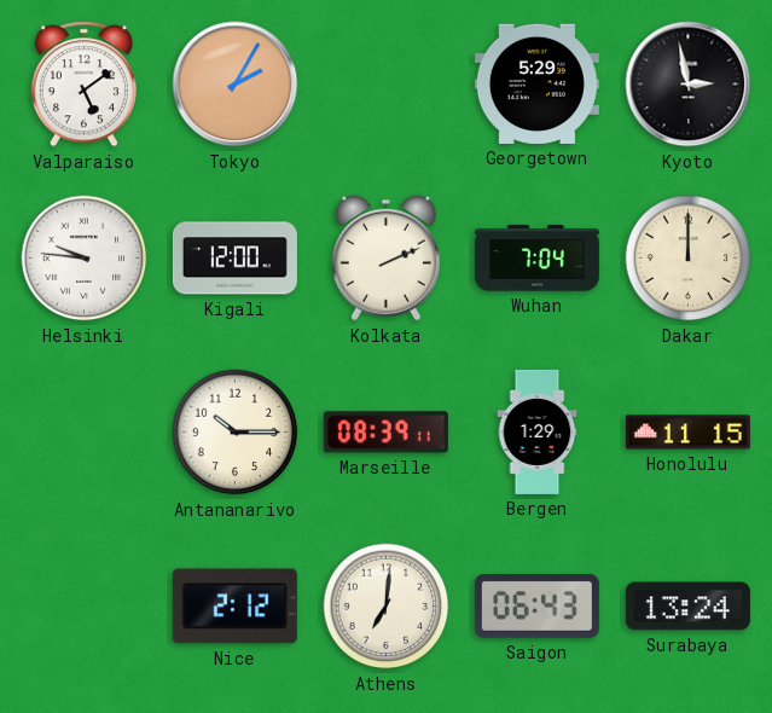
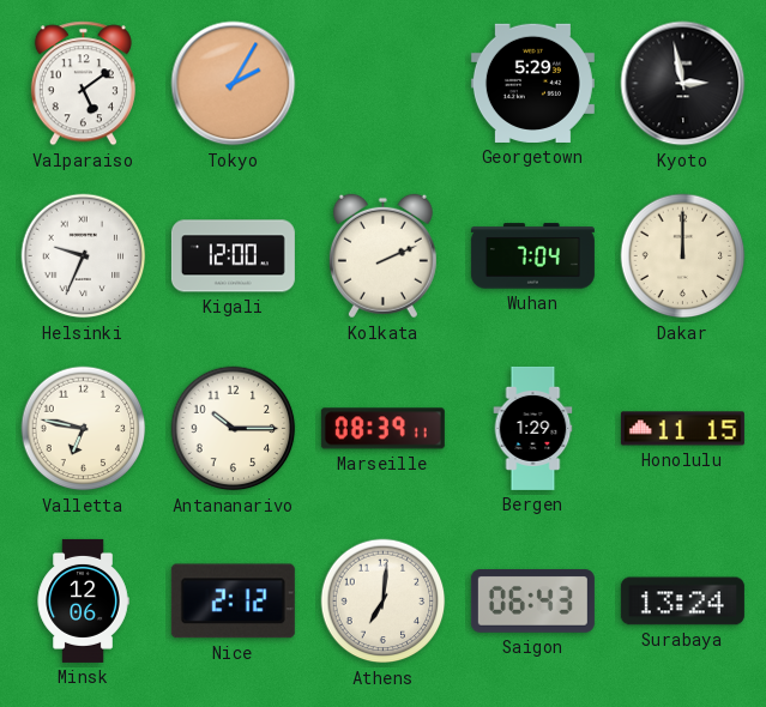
Helsinki: 9:46 -> 9:34
Valletta: none -> 6:47
Minsk: none -> 12:06
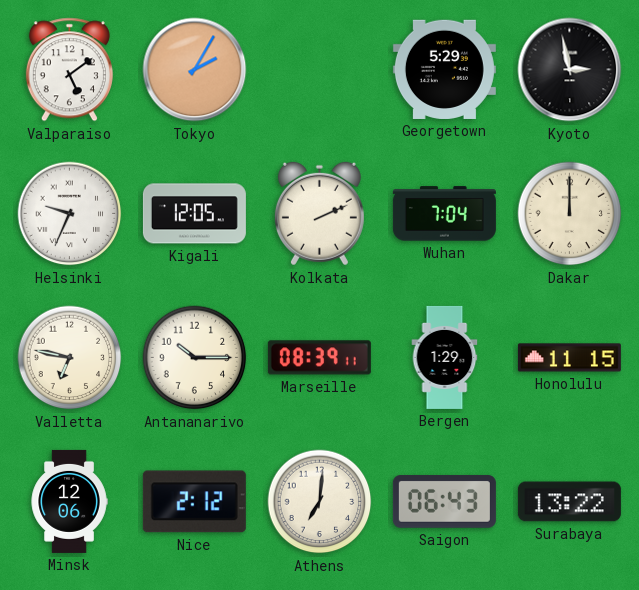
Kigali: 12:00 -> 12:05
Surabaya: 13:24 -> 13:22
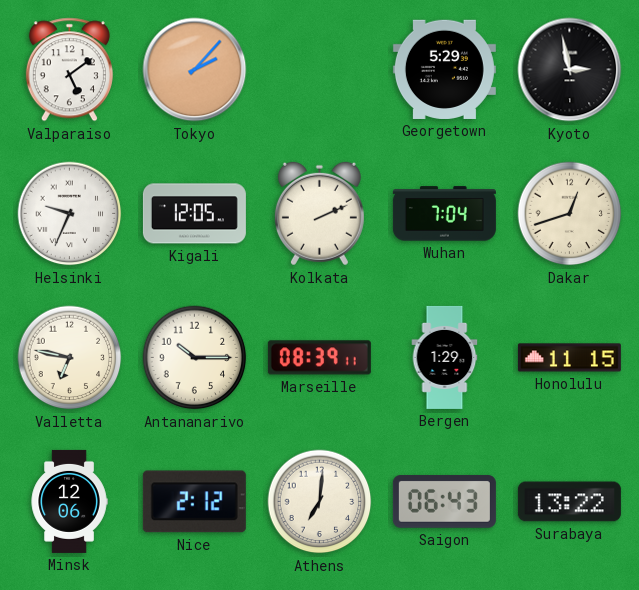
Tokyo: 2:05 -> 2:07
Dakar: 12:00 -> 12:42
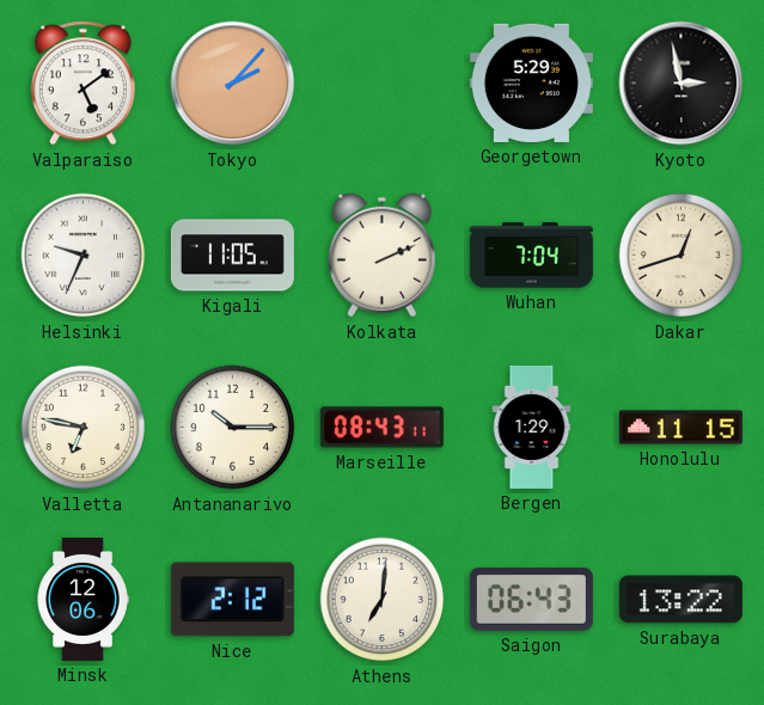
Kigali: 12:05 -> 11:05
Marseille: 08:39 -> 08:43
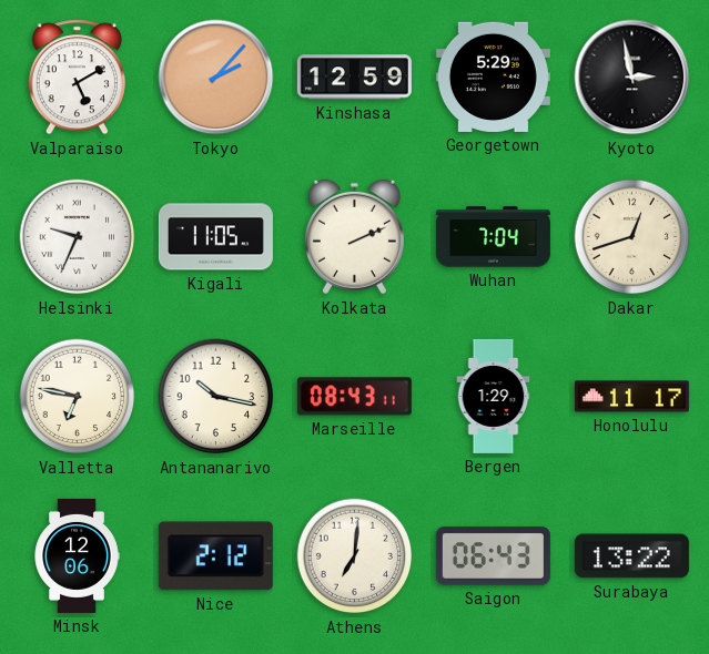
Valparaiso: 5:09 -> 5:10
Kinshasa: none -> 12:59
Antananarivo: 10:15 -> 10:17
Honolulu: 11:15 -> 11:17
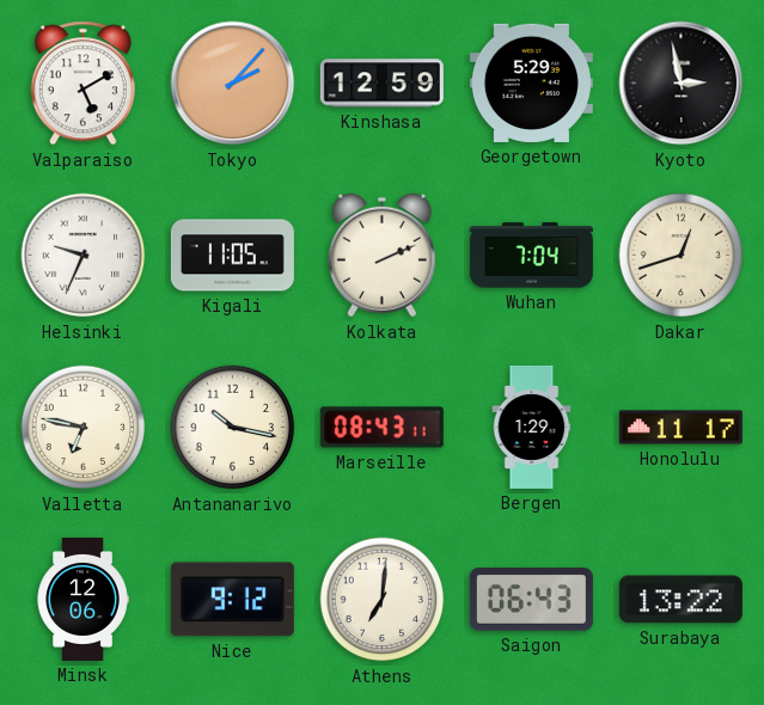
Nice: 2:12 -> 9:12
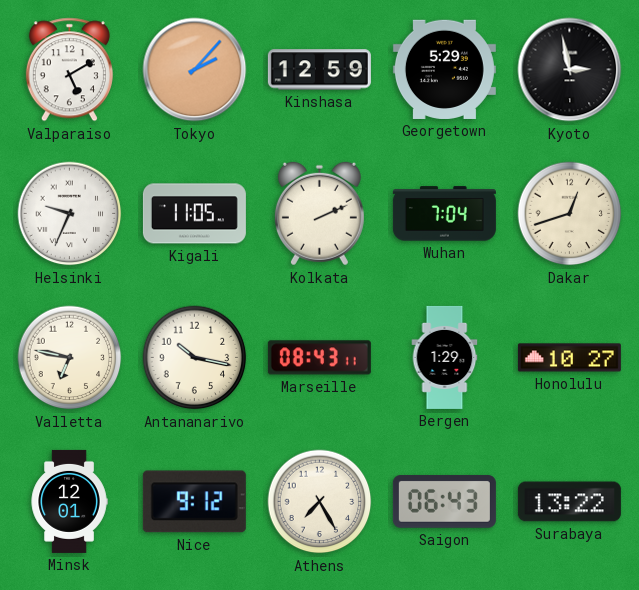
Honolulu: 11:17 -> 10:27
Minsk: 12:06 -> 12:01
Athens: 7:01 -> 7:25
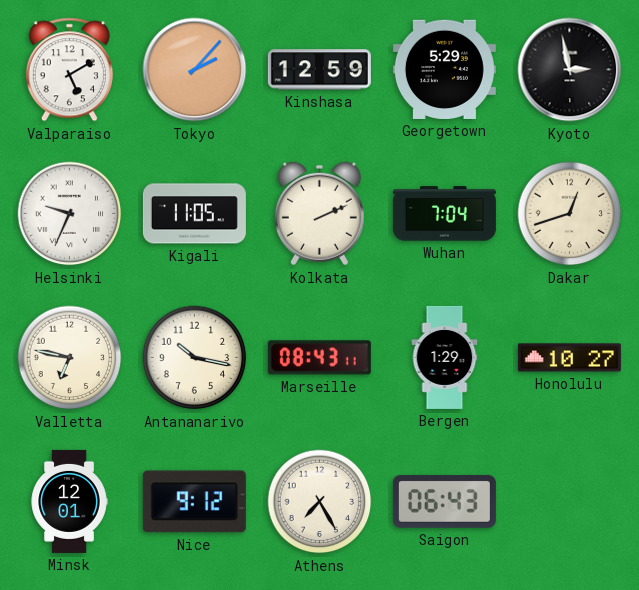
Surabaya: 13:22 -> none
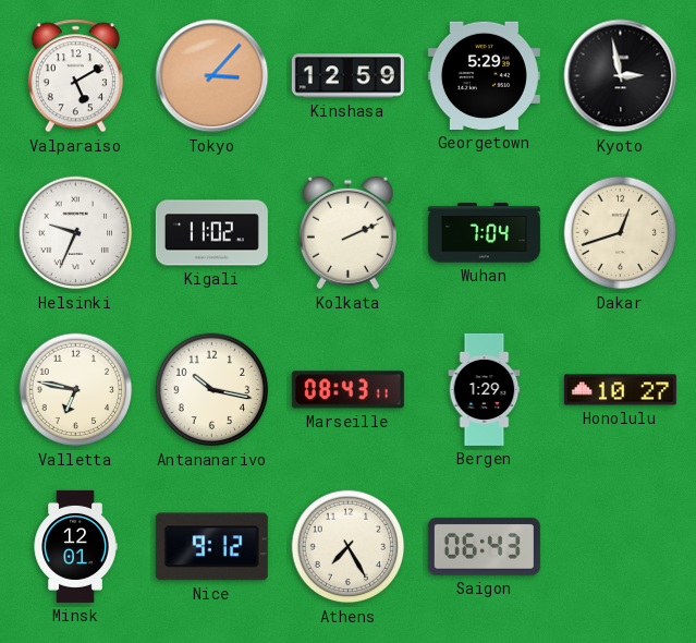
Tokyo: 2:07 -> 3:07
Kigali: 11:05 -> 11:02
